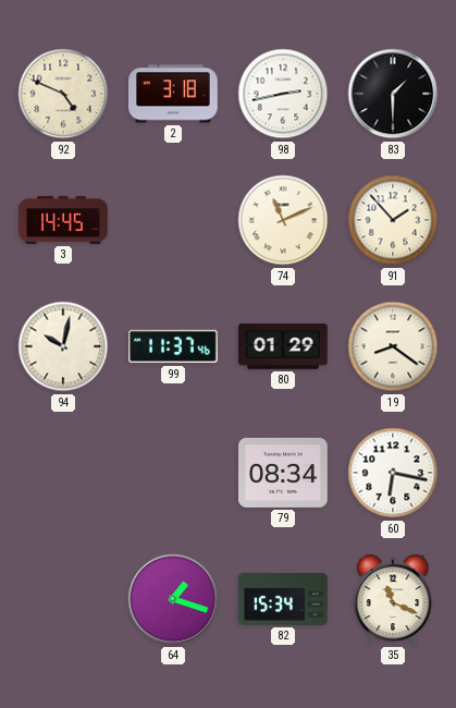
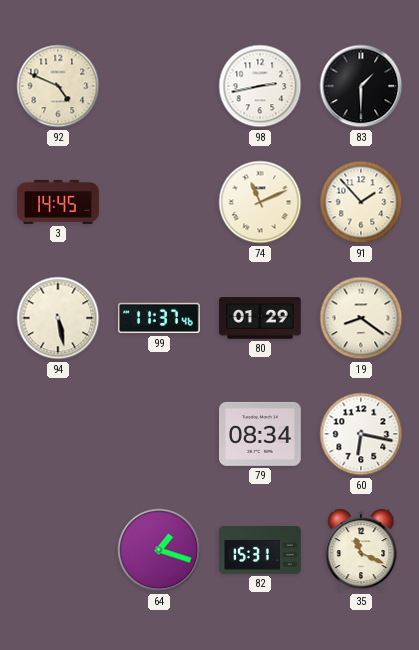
2: 3:18 -> none
94: 10:02 -> 5:28
82: 15:34 -> 15:31
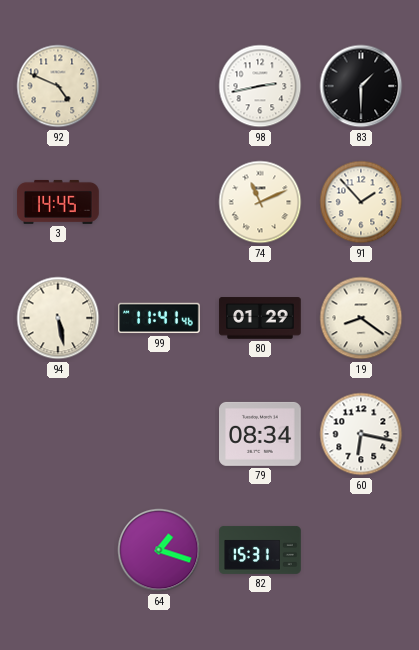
99: 11:37 -> 11:41
35: 11:19 -> none
